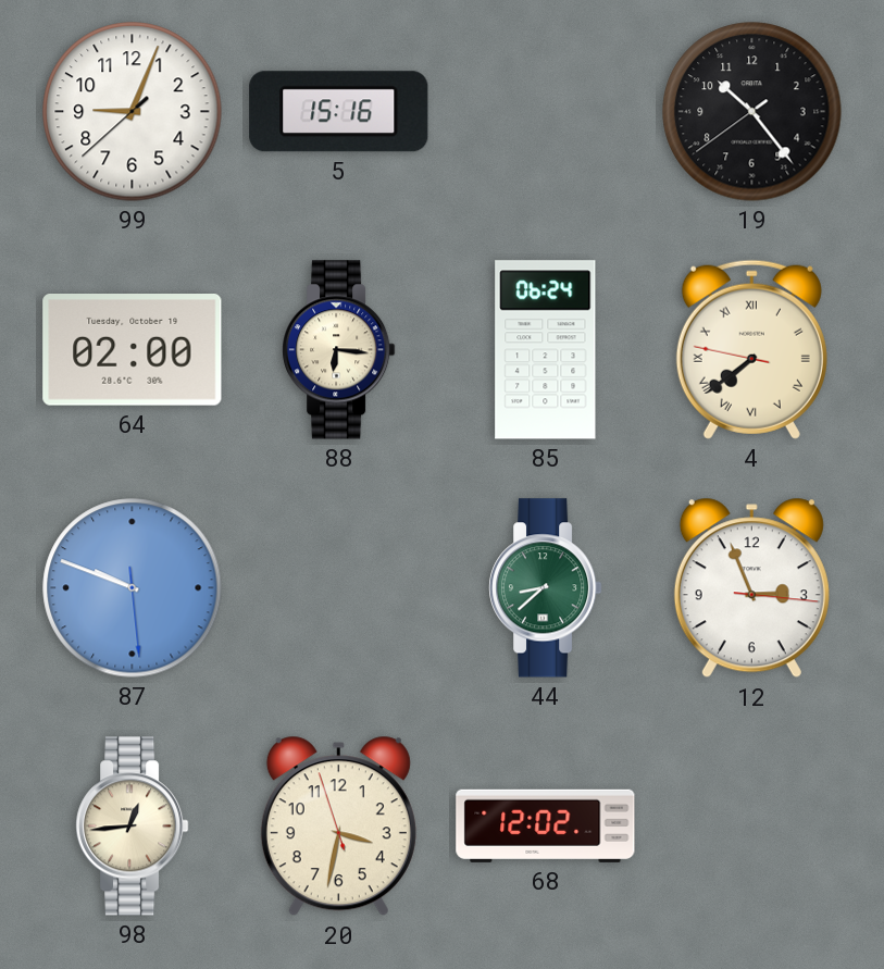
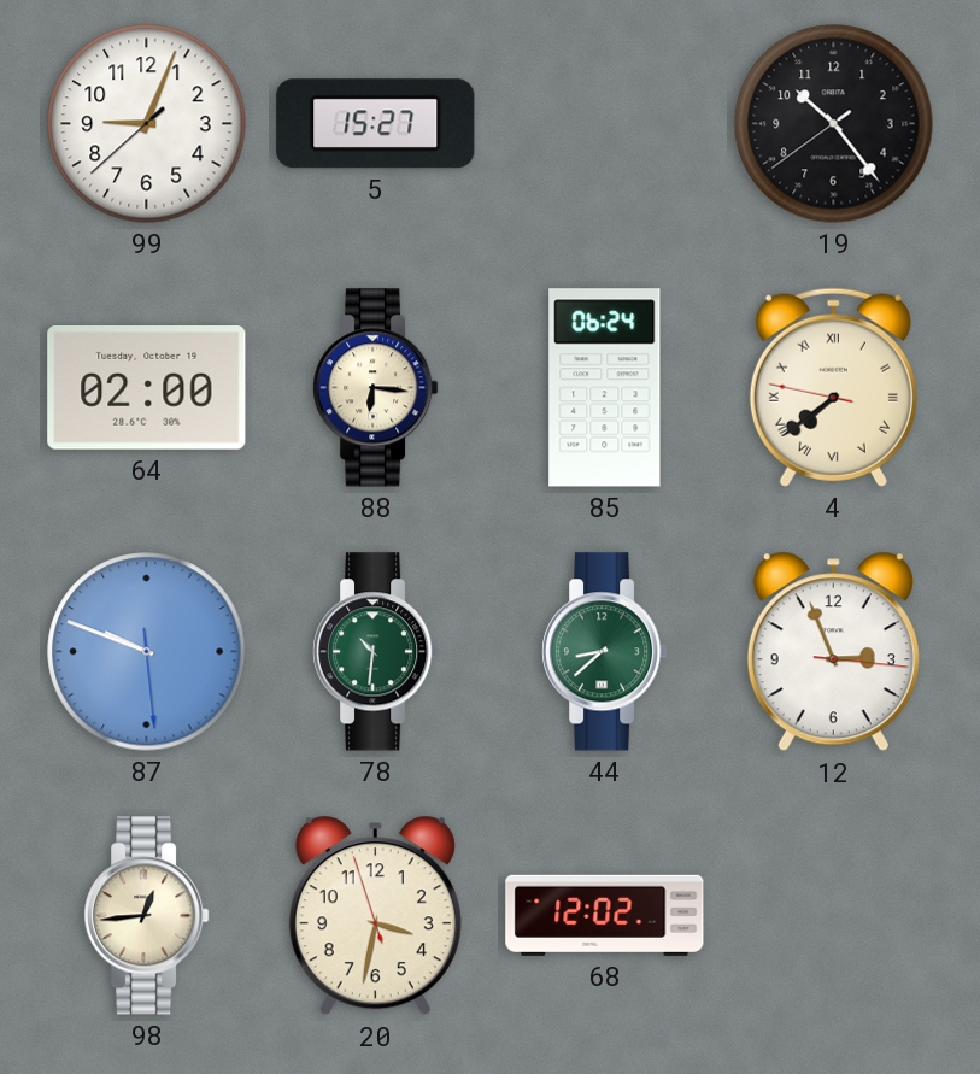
5: 15:16 -> 15:27
78: none -> 10:31
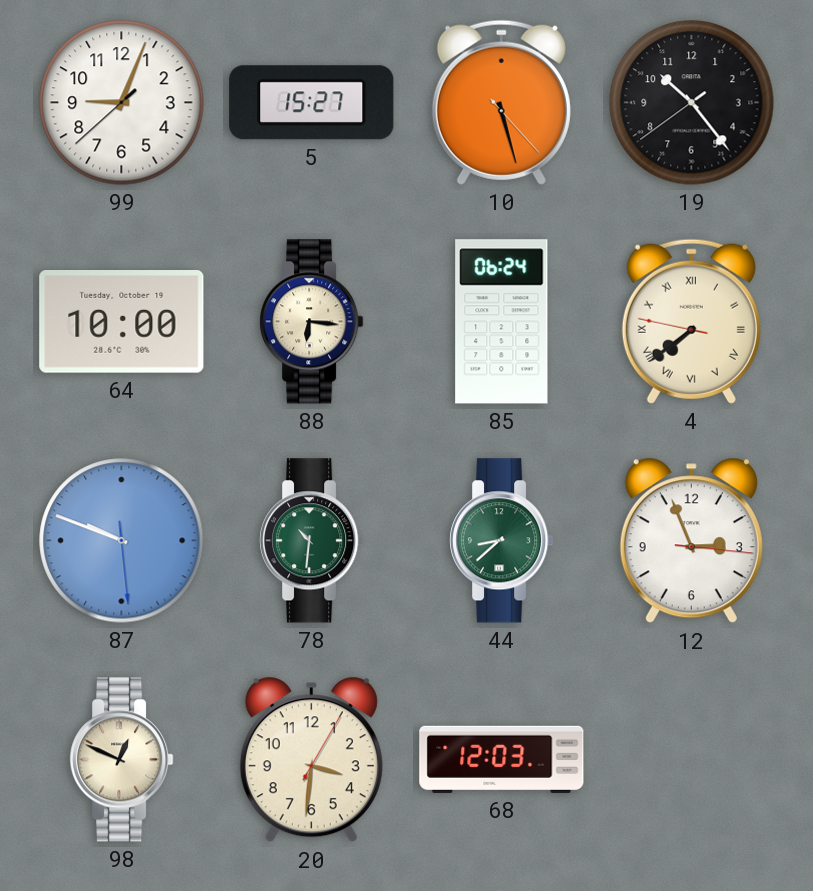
10: none -> 5:27
64: 02:00 -> 10:00
98: 12:44 -> 12:49
20: 3:31:57 -> 3:31:05
68: 12:02 -> 12:03
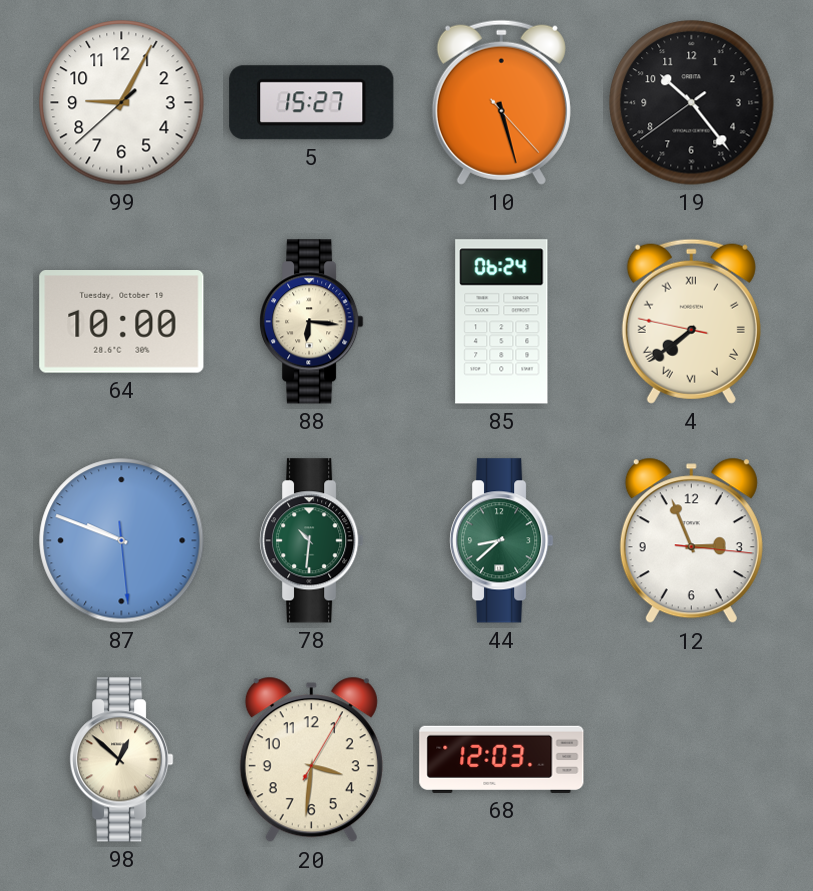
99: 9:03 -> 9:04
98: 12:49 -> 12:52
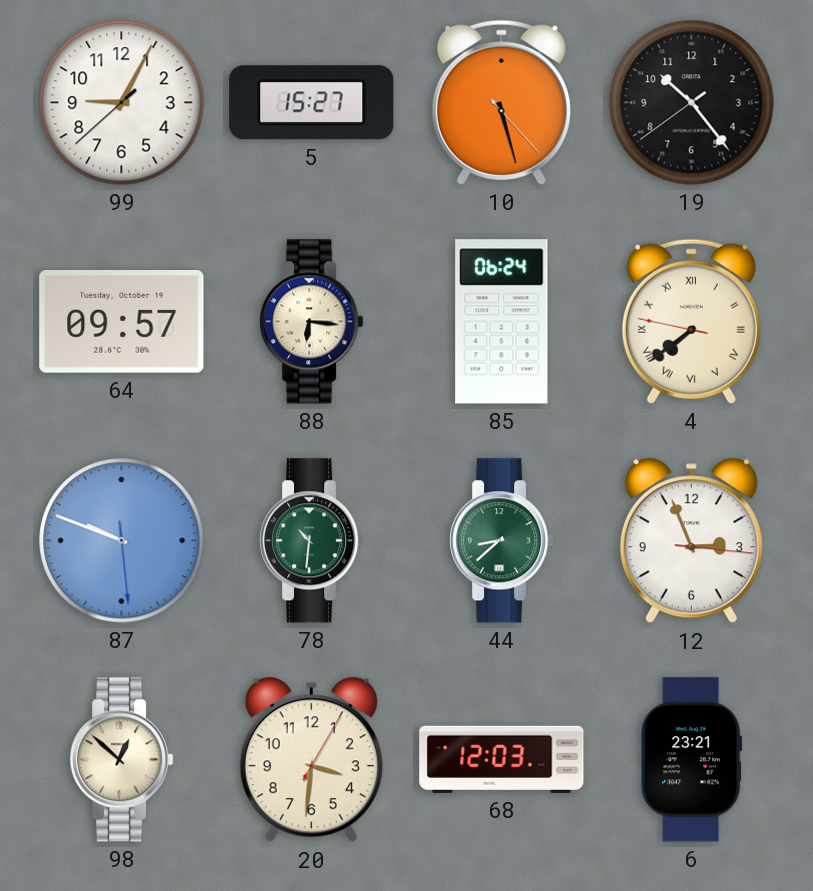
64: 10:00 -> 09:57
6: none -> 23:21
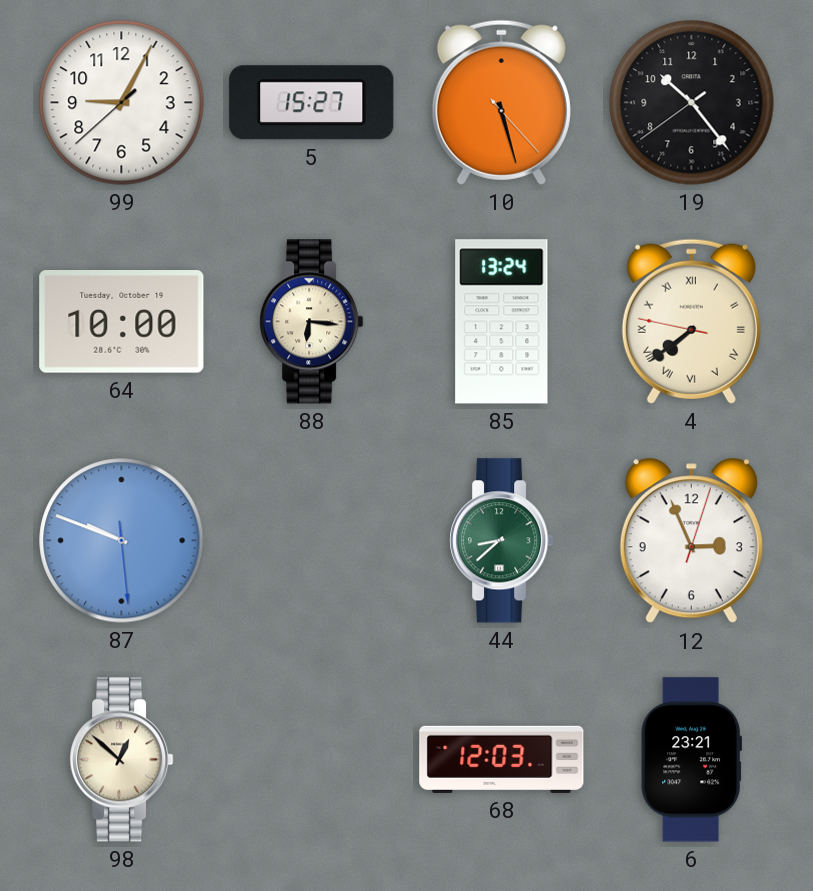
64: 09:57 -> 10:00
85: 06:24 -> 13:24
78: 10:31 -> none
12: 2:56:16 -> 2:56:03
20: 3:31 -> none
